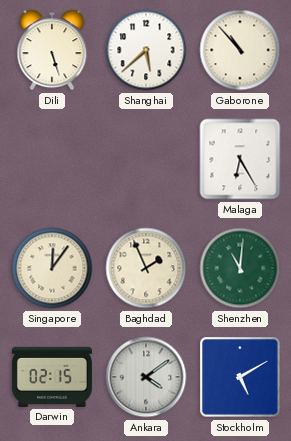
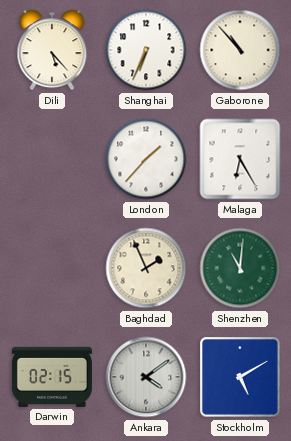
Dili: 5:27 -> 5:23
Shanghai: 5:38 -> 6:34
London: none -> 1:37
Singapore: 12:06 -> none
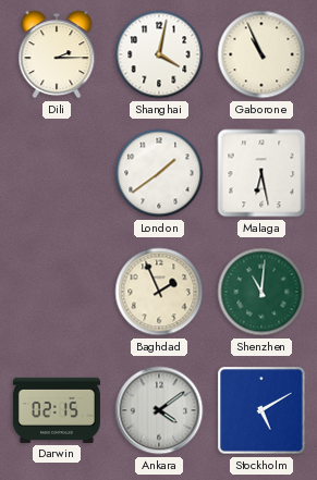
Dili: 5:23 -> 2:15
Shanghai: 6:34 -> 4:02
Gaborone: 10:53 -> 10:56
London: 1:37 -> 1:39
Malaga: 6:25 -> 6:28
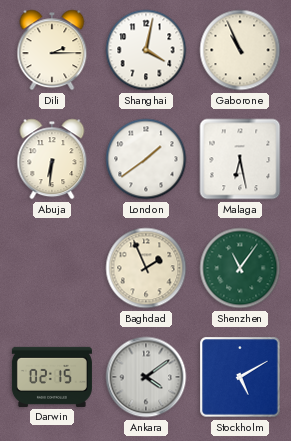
Abuja: none -> 6:31
Shenzhen: 11:01 -> 11:06
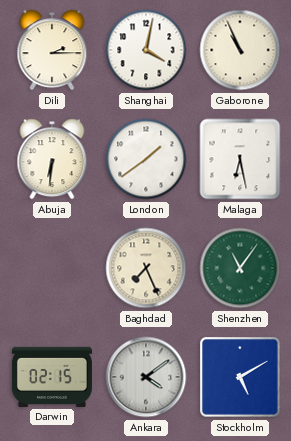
Baghdad: 1:56 -> 7:26
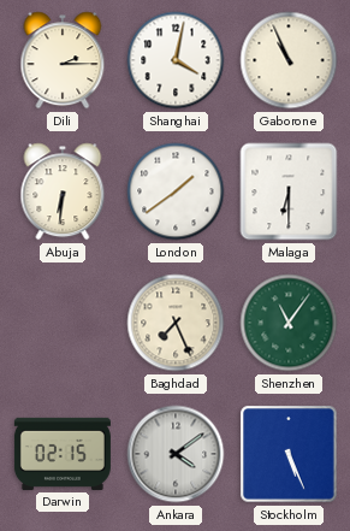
Malaga: 6:28 -> 6:30
Stockholm: 5:10 -> 5:26
